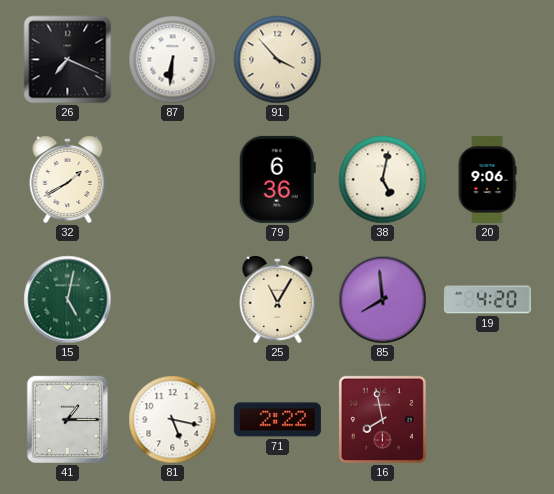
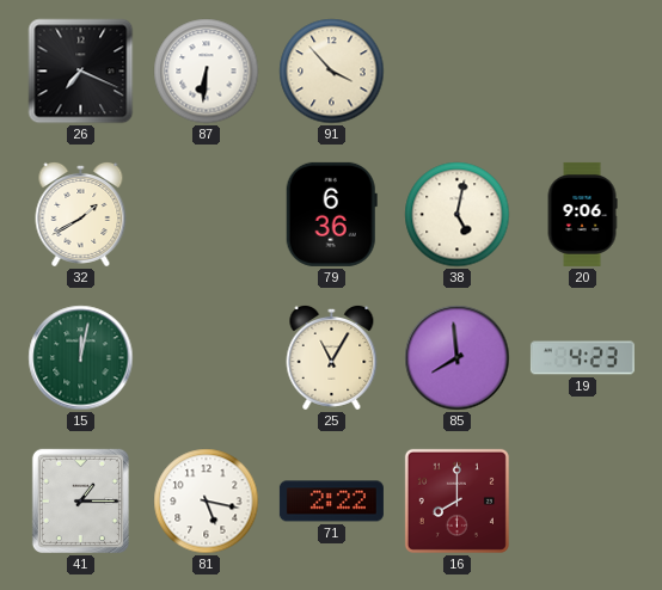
15: 5:02 -> 12:02
19: 4:20 -> 4:23
16: 7:58 -> 8:00
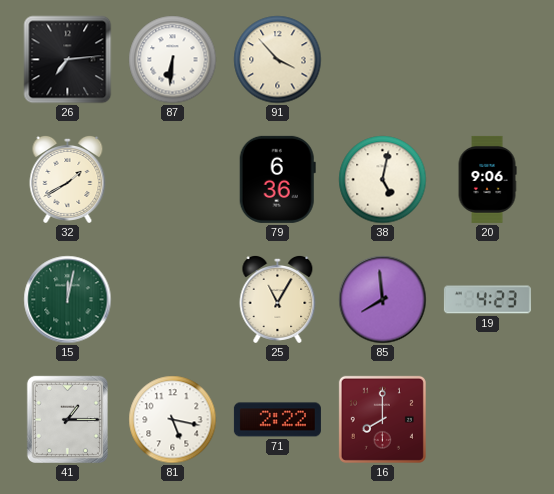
26: 7:19 -> 7:14
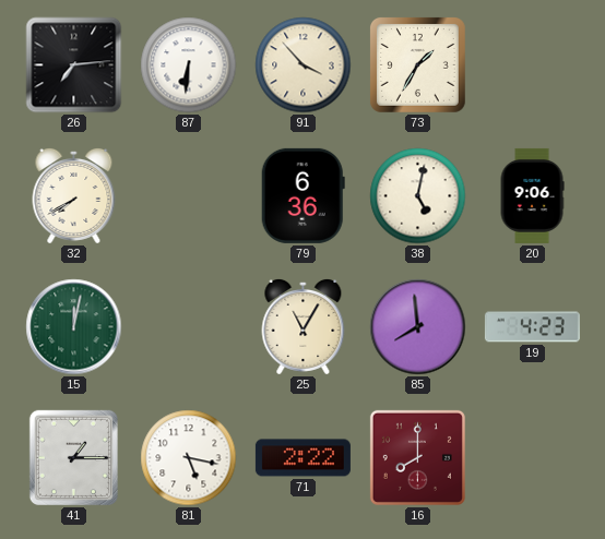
73: none -> 1:35
32: 1:40 -> 7:40
